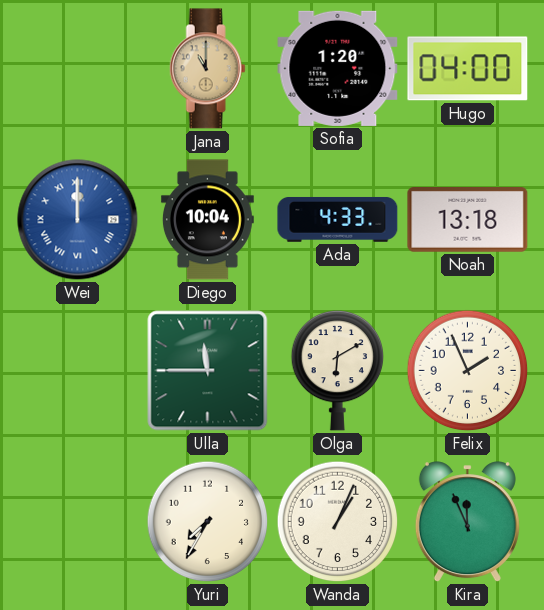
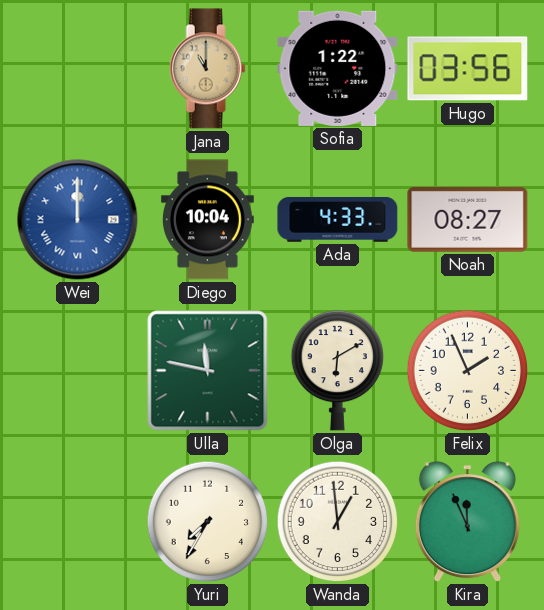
Sofia: 1:20 -> 1:22
Hugo: 04:00 -> 03:56
Noah: 13:18 -> 08:27
Ulla: 11:45 -> 11:47
Wanda: 1:04 -> 12:59
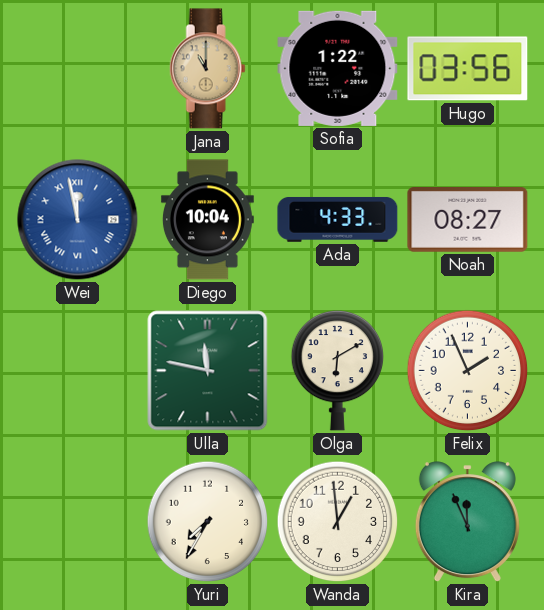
Wei: 12:00 -> 11:58
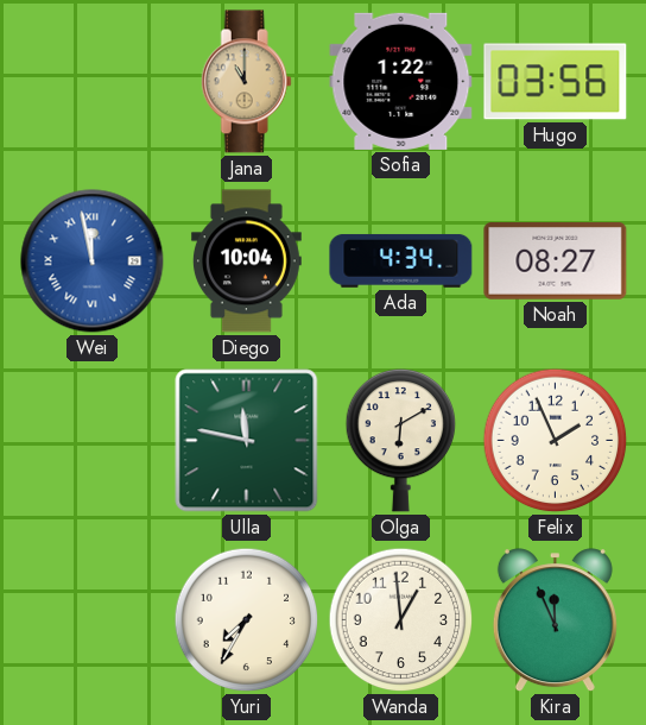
Ada: 4:33 -> 4:34
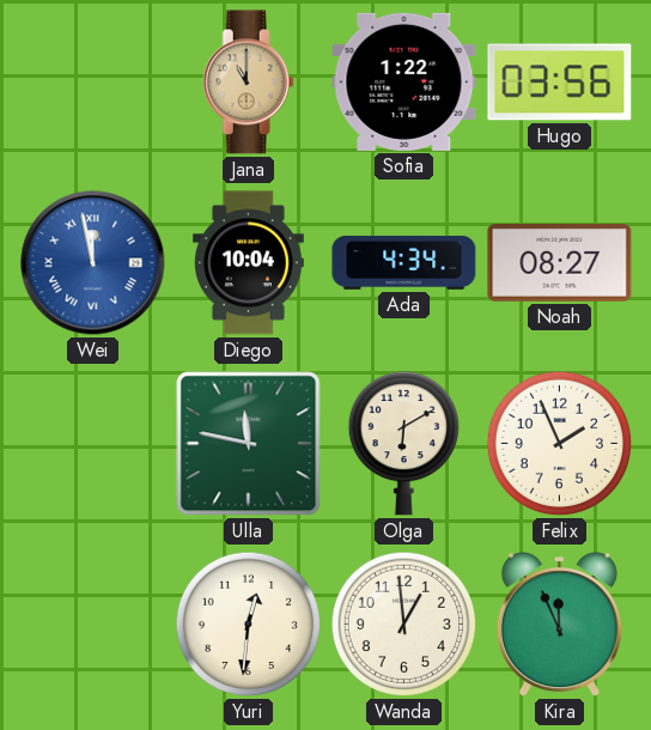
Yuri: 7:35 -> 12:31
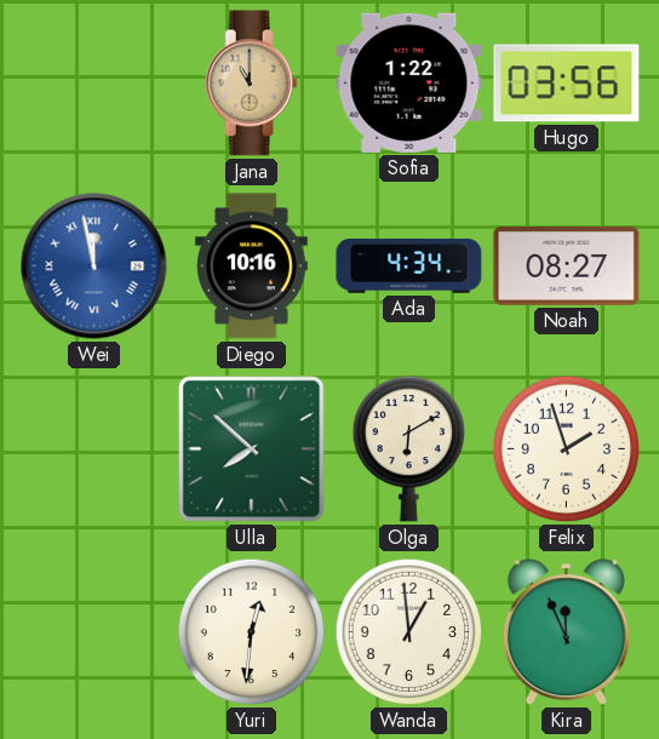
Diego: 10:04 -> 10:16
Ulla: 11:47 -> 7:52
Felix: 1:56 -> 1:57
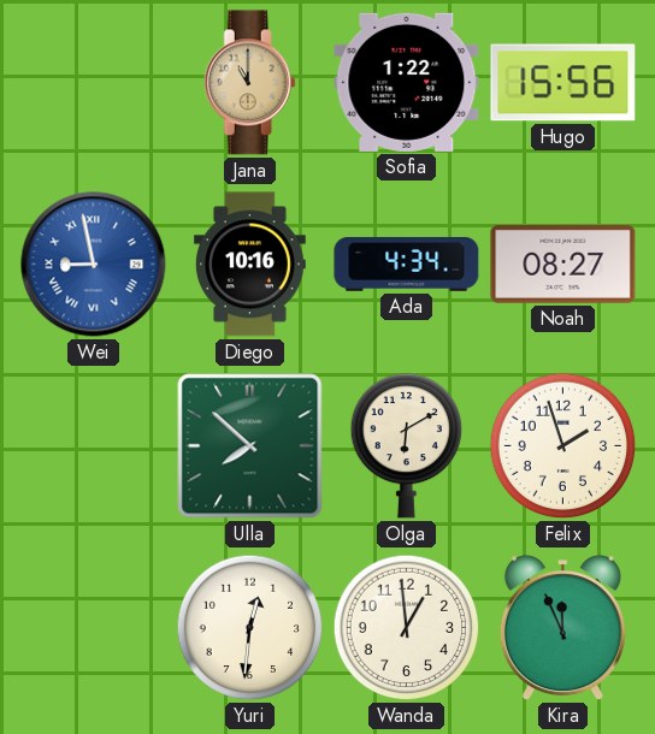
Hugo: 03:56 -> 15:56
Wei: 11:58 -> 8:58
